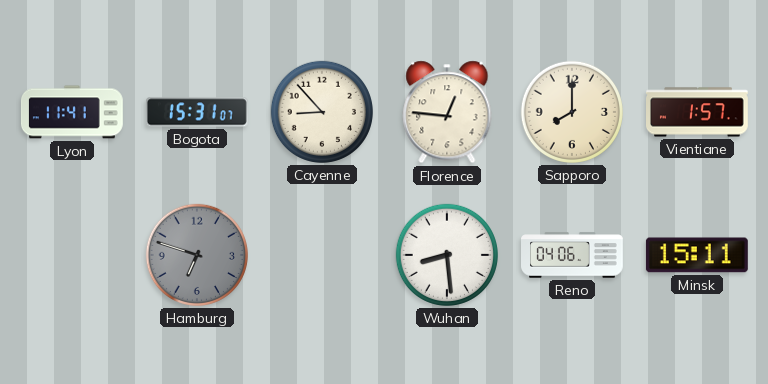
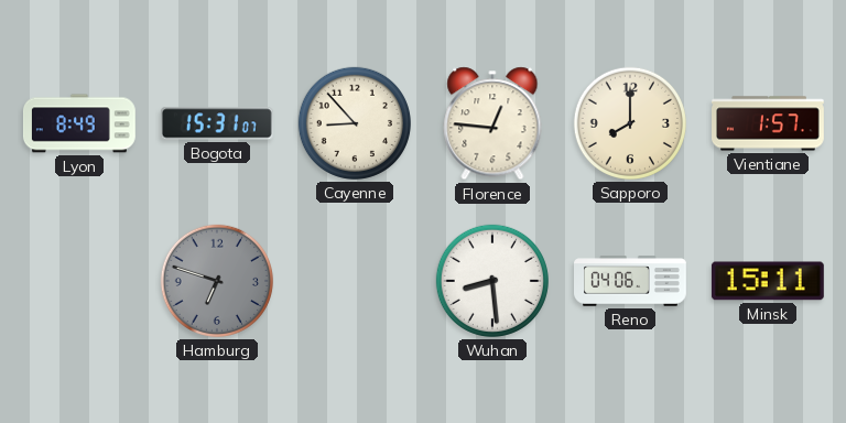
Lyon: 11:41 -> 8:49
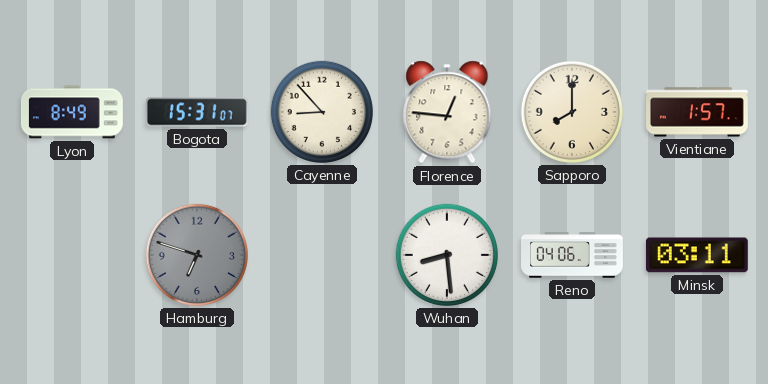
Minsk: 15:11 -> 03:11
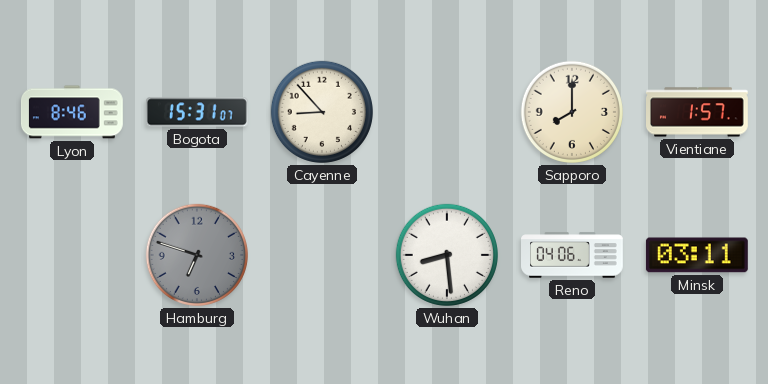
Lyon: 8:49 -> 8:46
Florence: 12:46 -> none
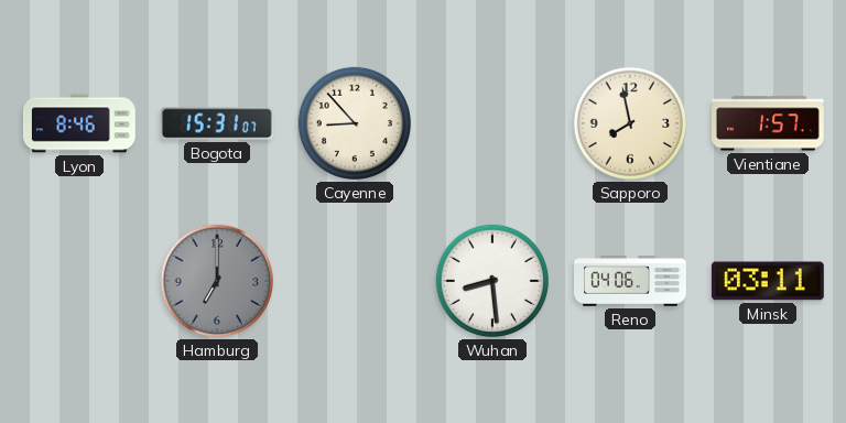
Sapporo: 8:00 -> 7:58
Hamburg: 6:48 -> 7:00
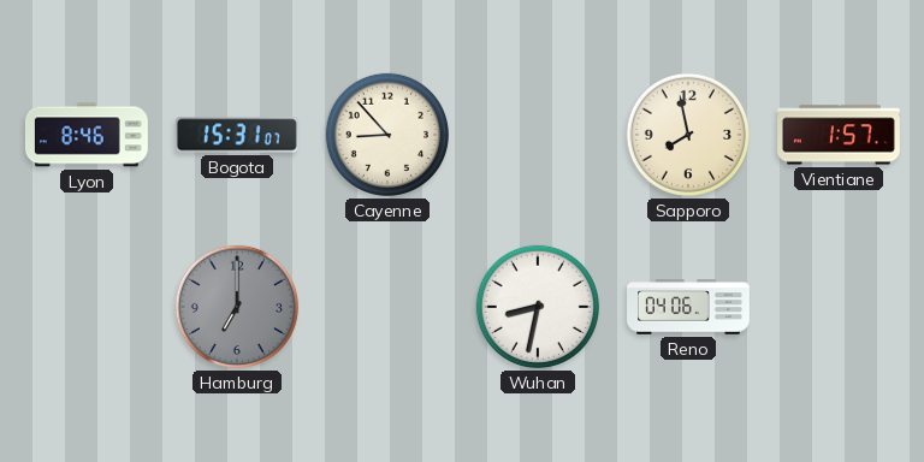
Wuhan: 8:29 -> 8:32
Minsk: 03:11 -> none
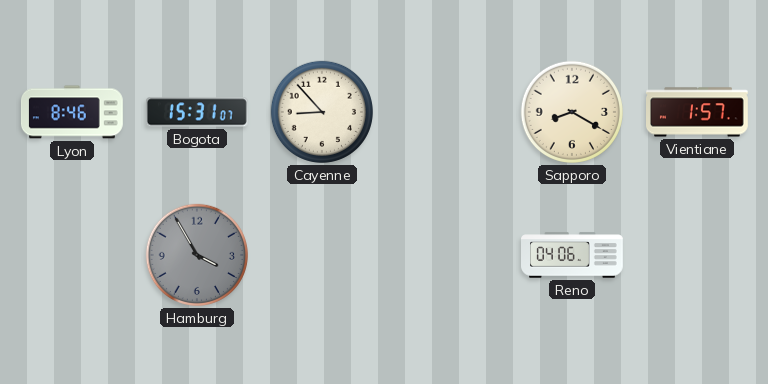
Sapporo: 7:58 -> 8:20
Hamburg: 7:00 -> 3:55
Wuhan: 8:32 -> none
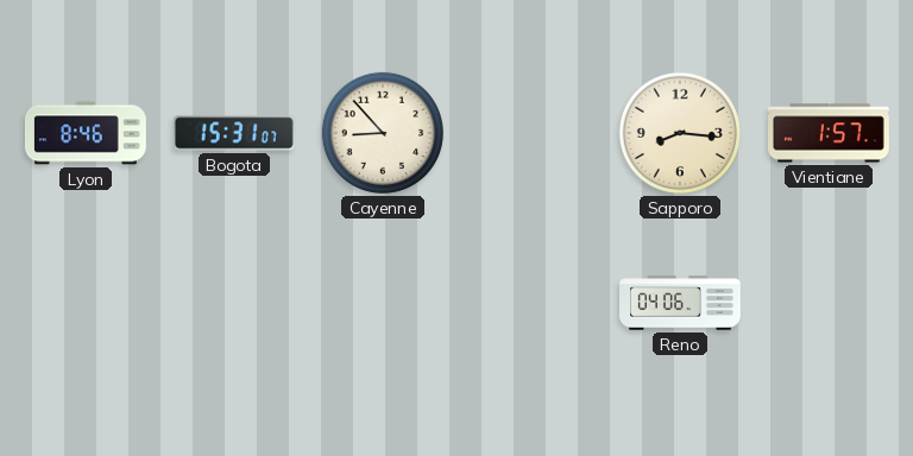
Sapporo: 8:20 -> 8:16
Hamburg: 3:55 -> none
